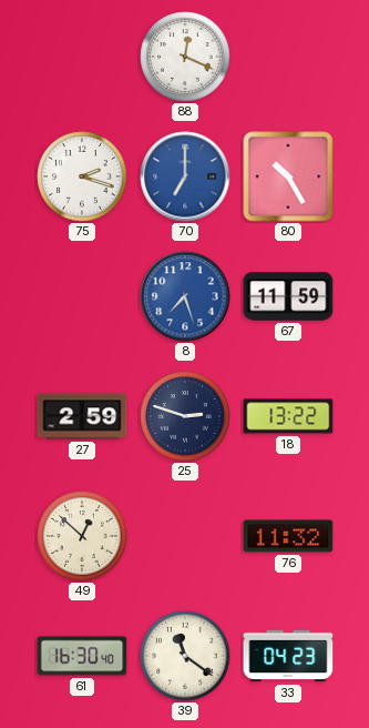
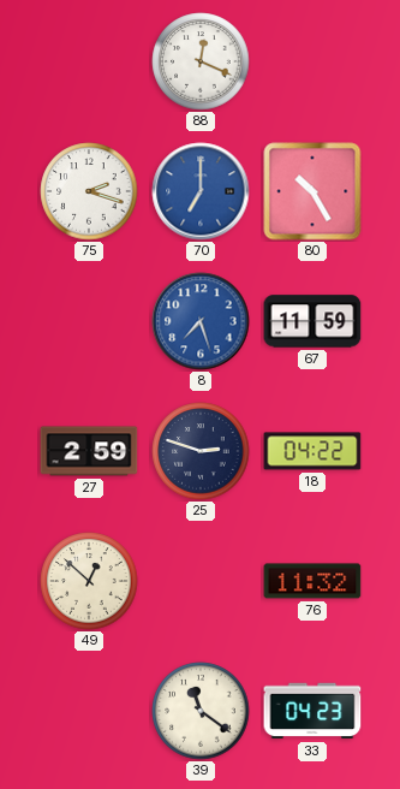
18: 13:22 -> 04:22
61: 16:30 -> none
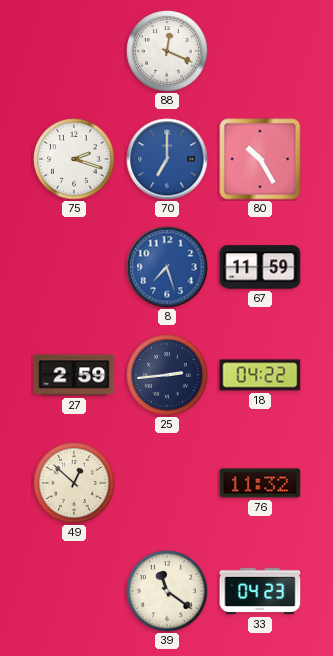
25: 2:48 -> 2:44
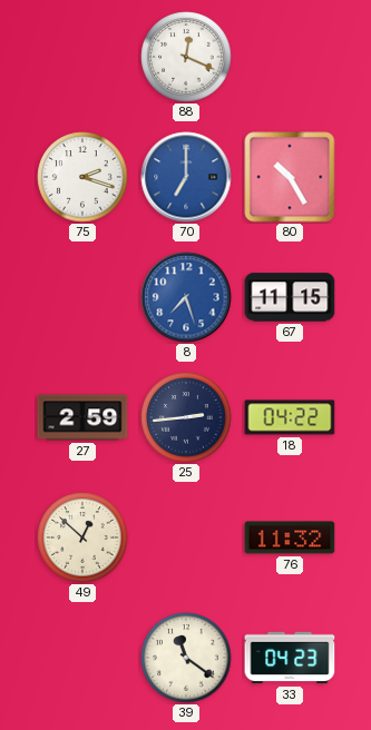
67: 11:59 -> 11:15
